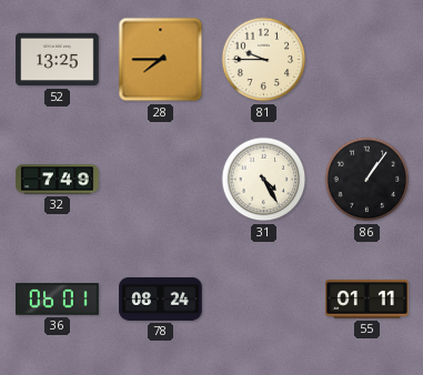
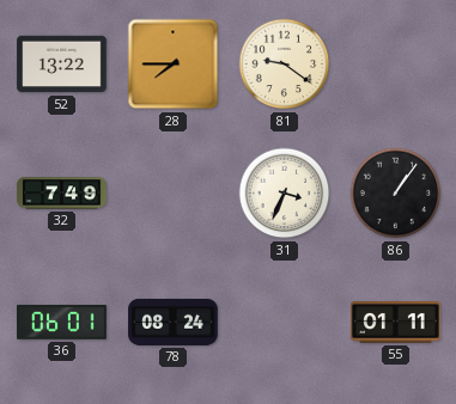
52: 13:25 -> 13:22
81: 9:45 -> 9:21
31: 4:25 -> 3:34
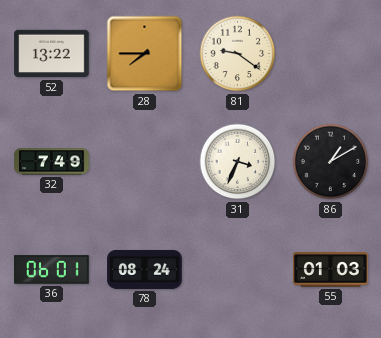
86: 1:06 -> 1:10
55: 01:11 -> 01:03
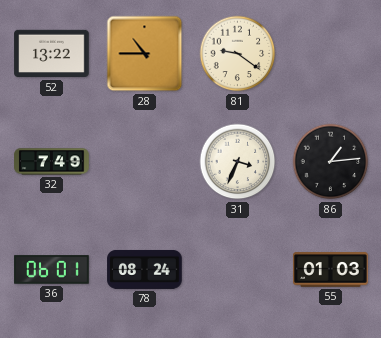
28: 7:45 -> 10:45
86: 1:10 -> 1:14
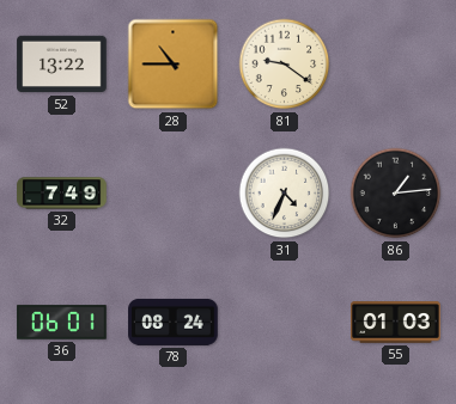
31: 3:34 -> 4:34
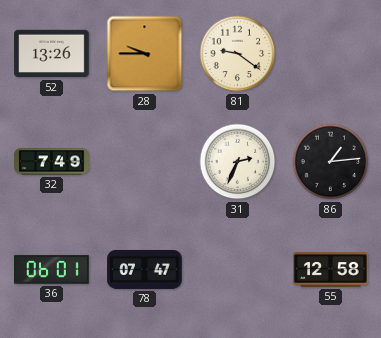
52: 13:22 -> 13:26
28: 10:45 -> 9:45
31: 4:34 -> 2:34
78: 08:24 -> 07:47
55: 01:03 -> 12:58
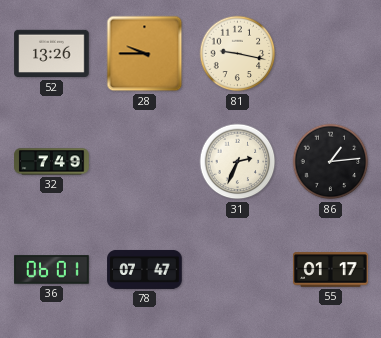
81: 9:21 -> 9:17
55: 12:58 -> 01:17
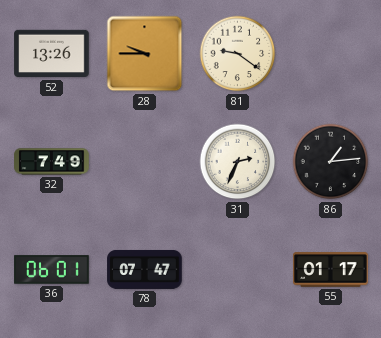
81: 9:17 -> 9:21
